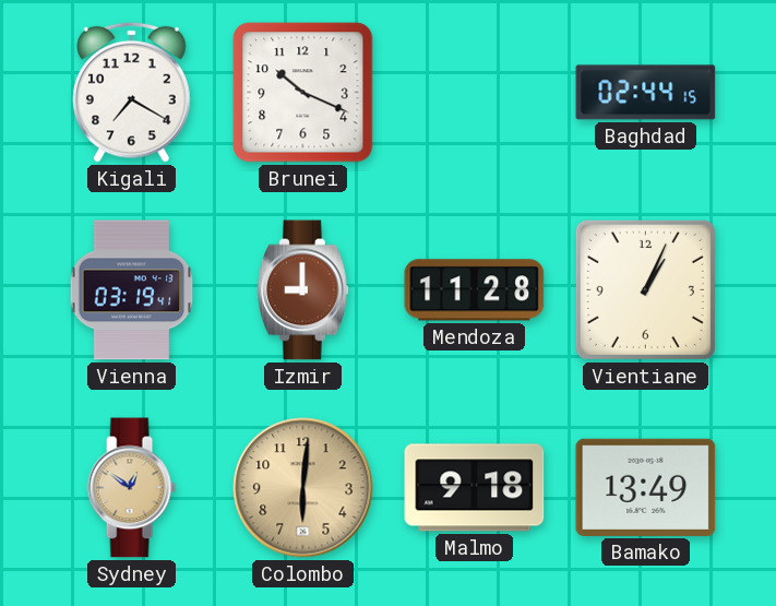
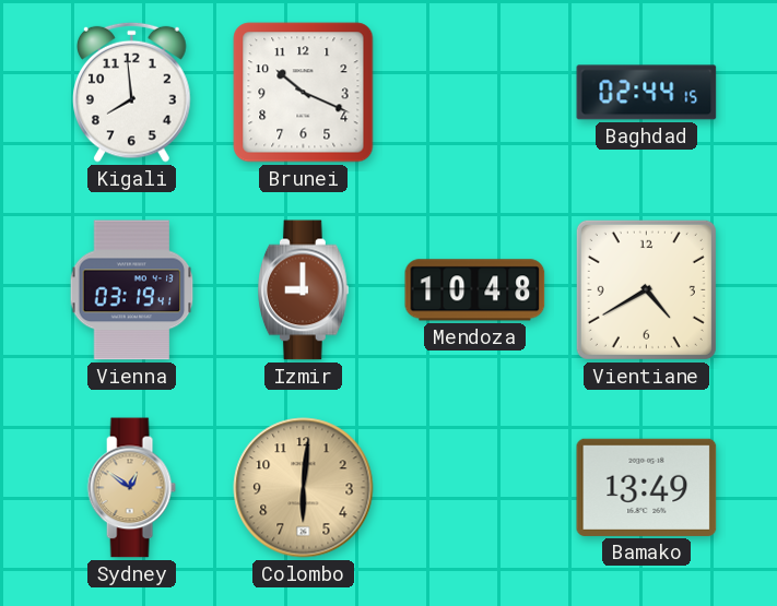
Kigali: 7:20 -> 7:59
Mendoza: 11:28 -> 10:48
Vientiane: 1:04 -> 4:40
Malmo: 9:18 -> none
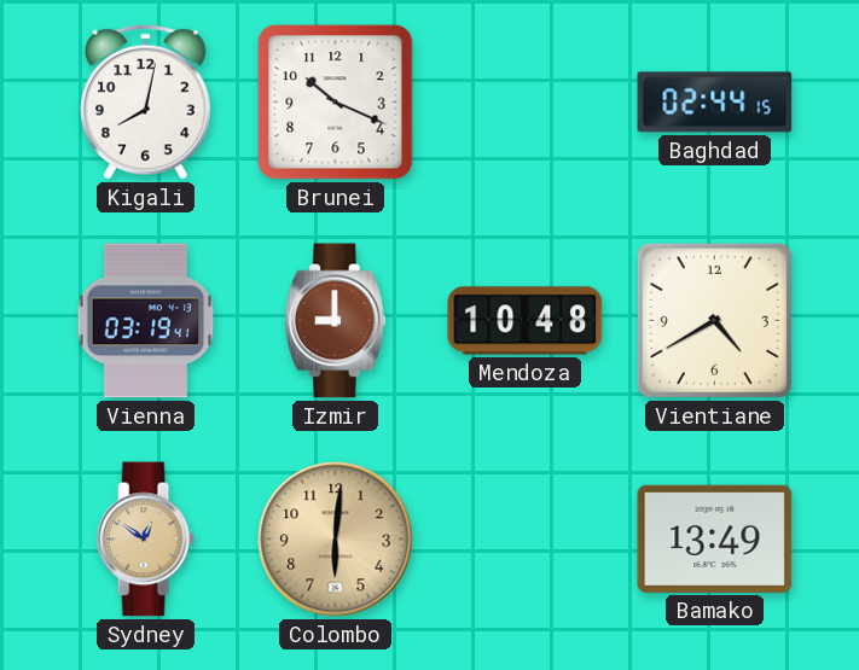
Kigali: 7:59 -> 8:02
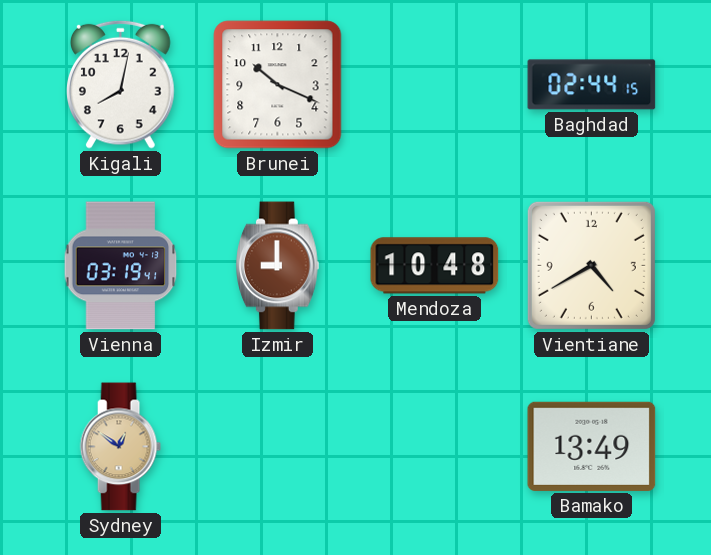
Colombo: 6:01 -> none
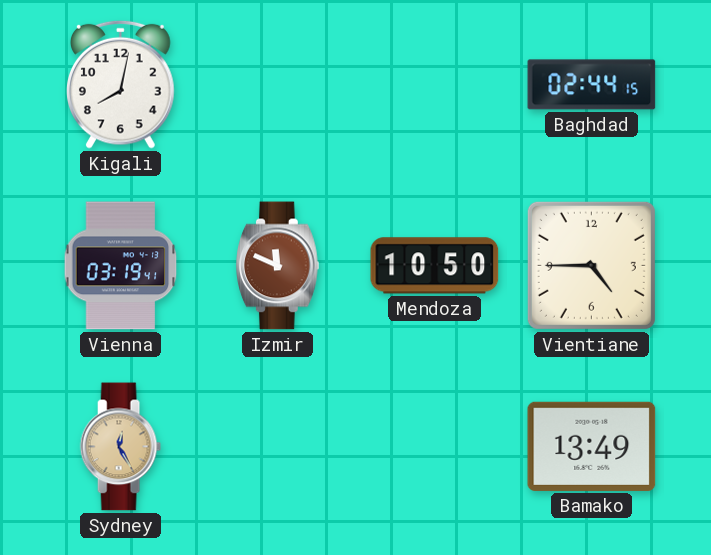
Brunei: 10:19 -> none
Izmir: 9:00 -> 11:49
Mendoza: 10:48 -> 10:50
Vientiane: 4:40 -> 4:45
Sydney: 12:51 -> 12:25
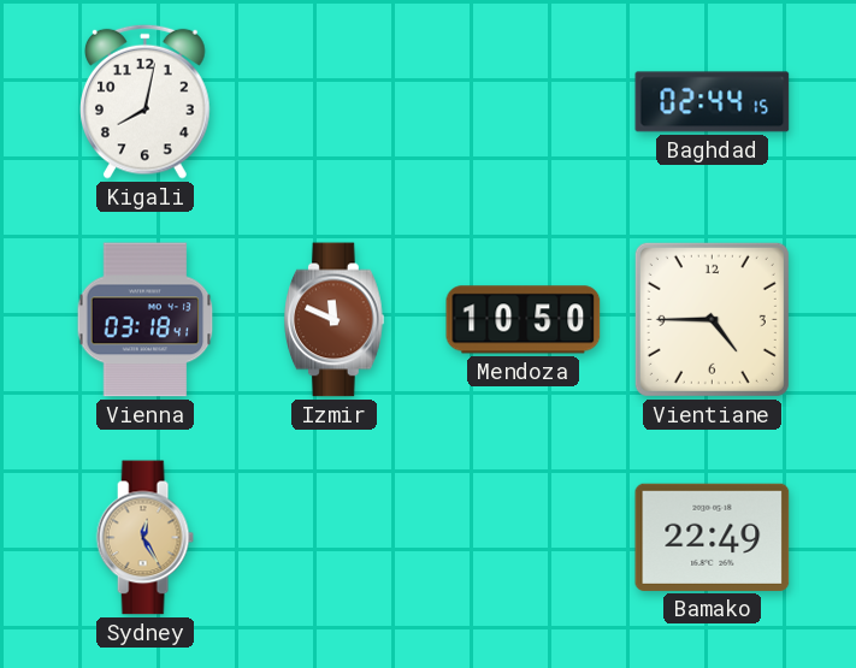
Vienna: 03:19 -> 03:18
Bamako: 13:49 -> 22:49
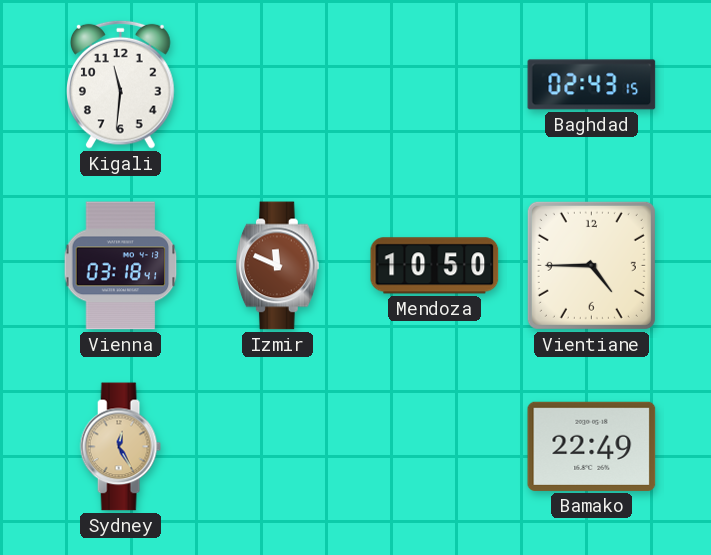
Kigali: 8:02 -> 11:31
Baghdad: 02:44 -> 02:43
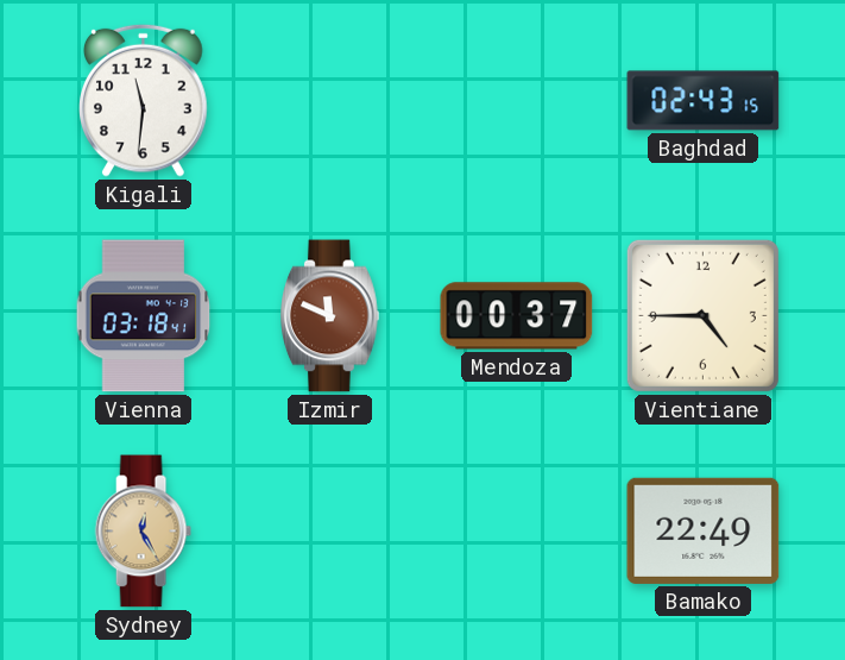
Mendoza: 10:50 -> 00:37
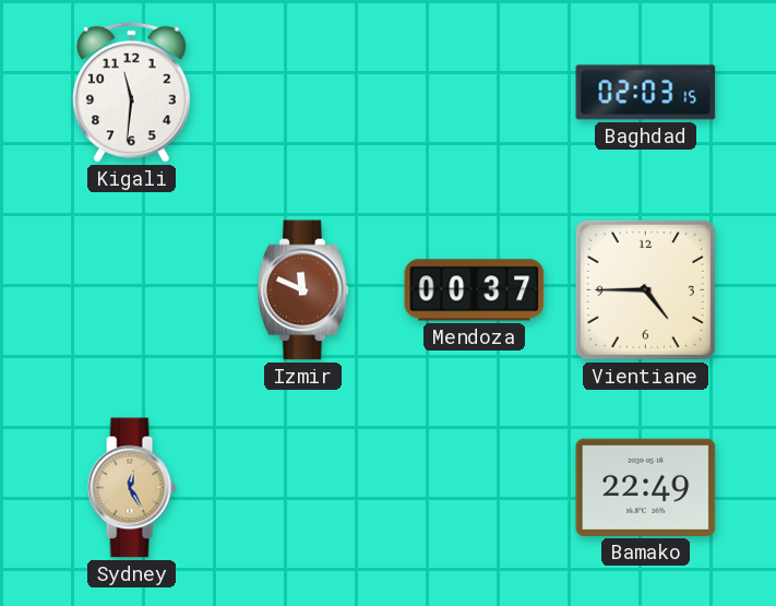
Baghdad: 02:43 -> 02:03
Vienna: 03:18 -> none
